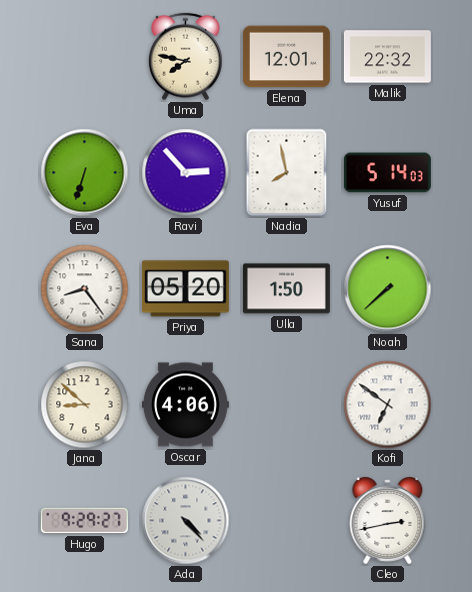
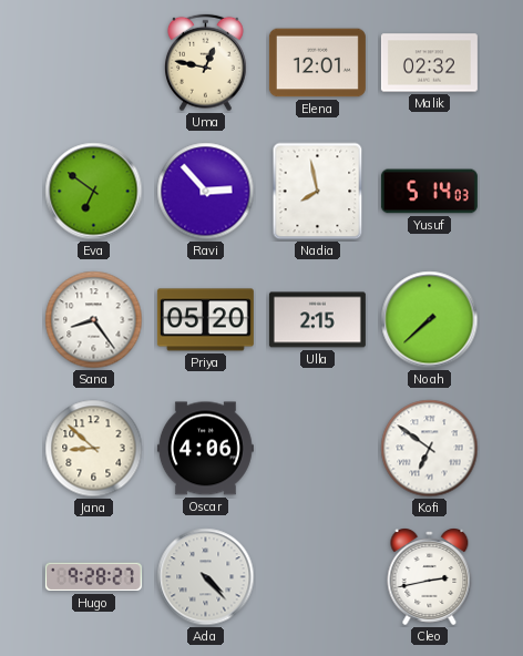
Uma: 7:47 -> 12:47
Malik: 22:32 -> 02:32
Eva: 6:33 -> 6:51
Ulla: 1:50 -> 2:15
Hugo: 9:29 -> 9:28
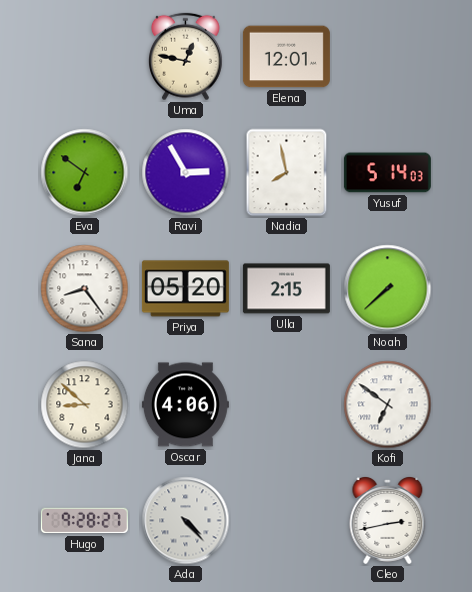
Malik: 02:32 -> none
Ravi: 2:53 -> 2:55
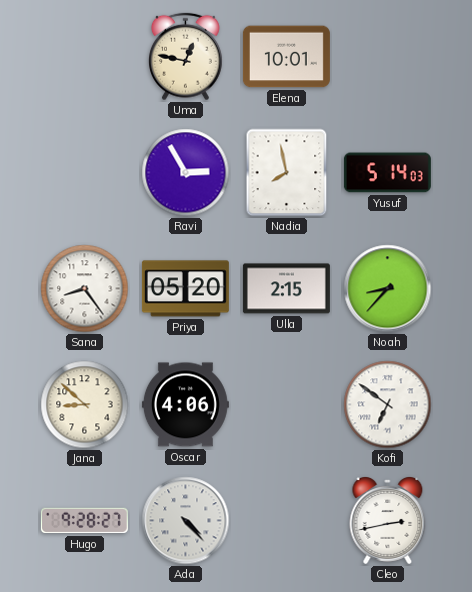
Elena: 12:01 -> 10:01
Eva: 6:51 -> none
Noah: 7:38 -> 8:37
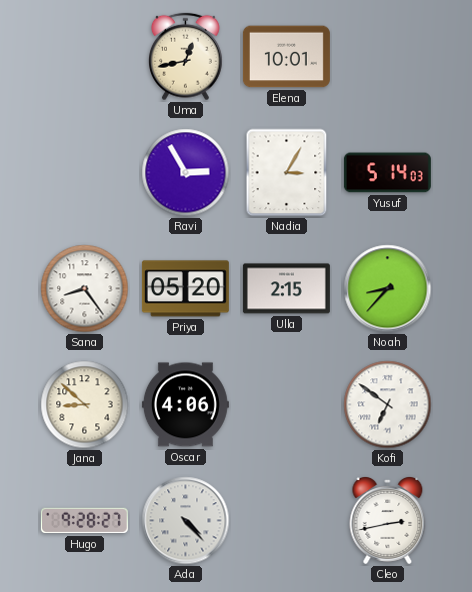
Uma: 12:47 -> 12:43
Nadia: 7:58 -> 3:05
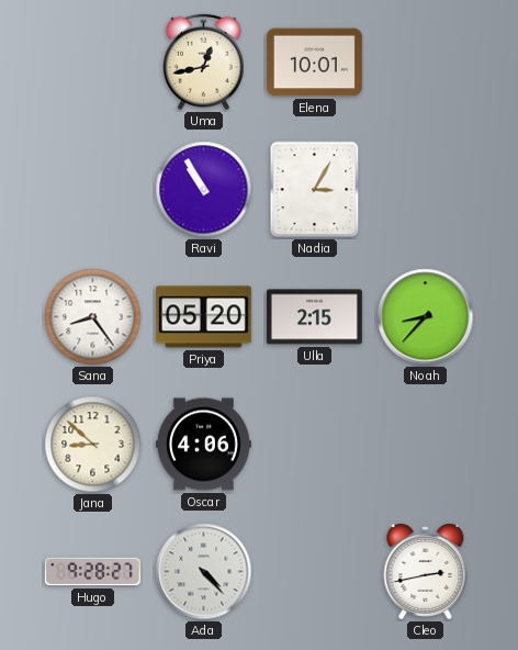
Ravi: 2:55 -> 10:55
Yusuf: 5:14 -> none
Kofi: 6:51 -> none
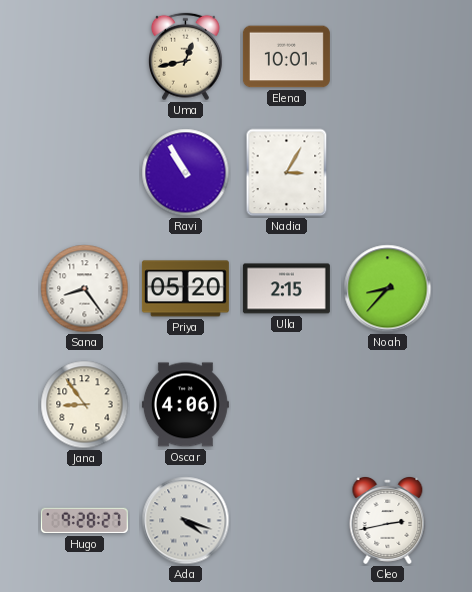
Jana: 8:52 -> 8:54
Ada: 4:23 -> 4:18
